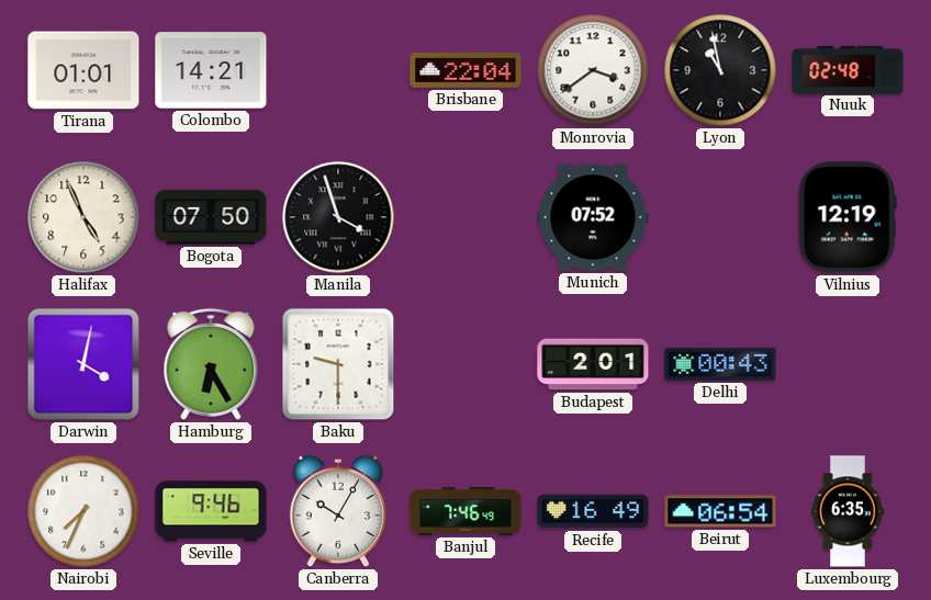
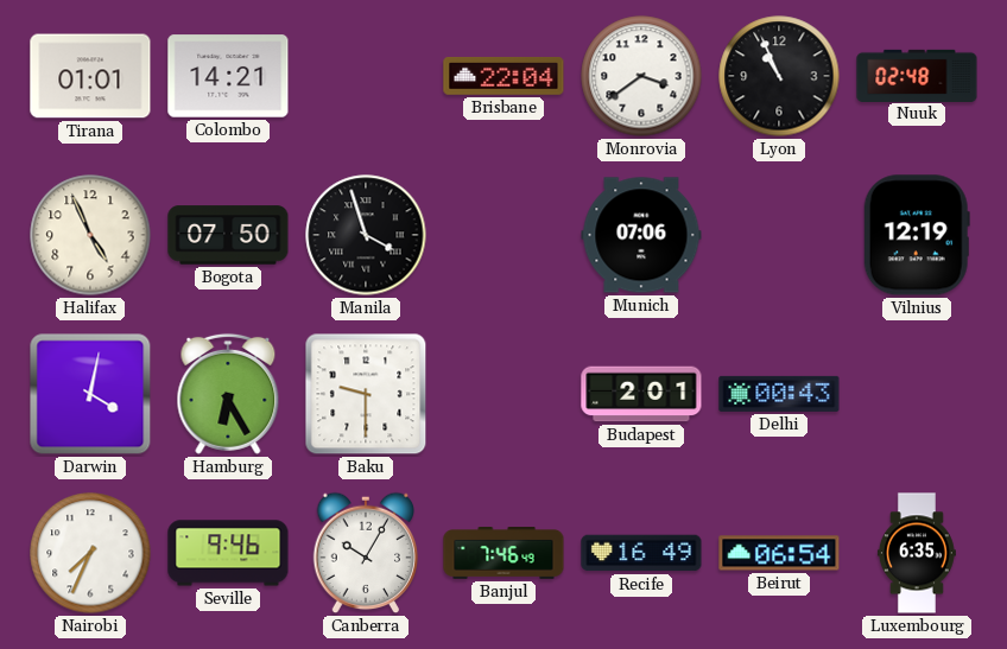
Lyon: 10:58 -> 10:56
Munich: 07:52 -> 07:06
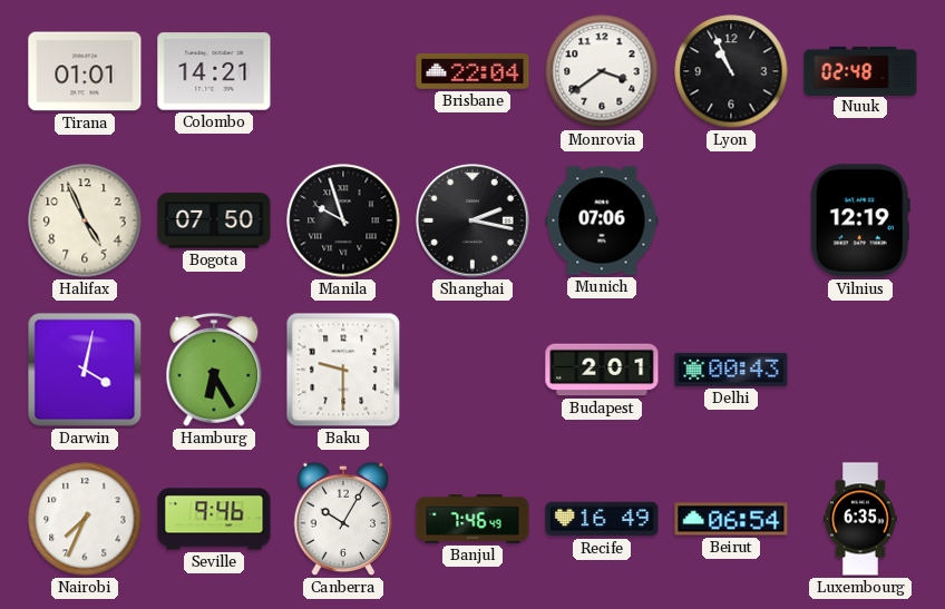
Manila: 3:57 -> 9:57
Shanghai: none -> 2:17
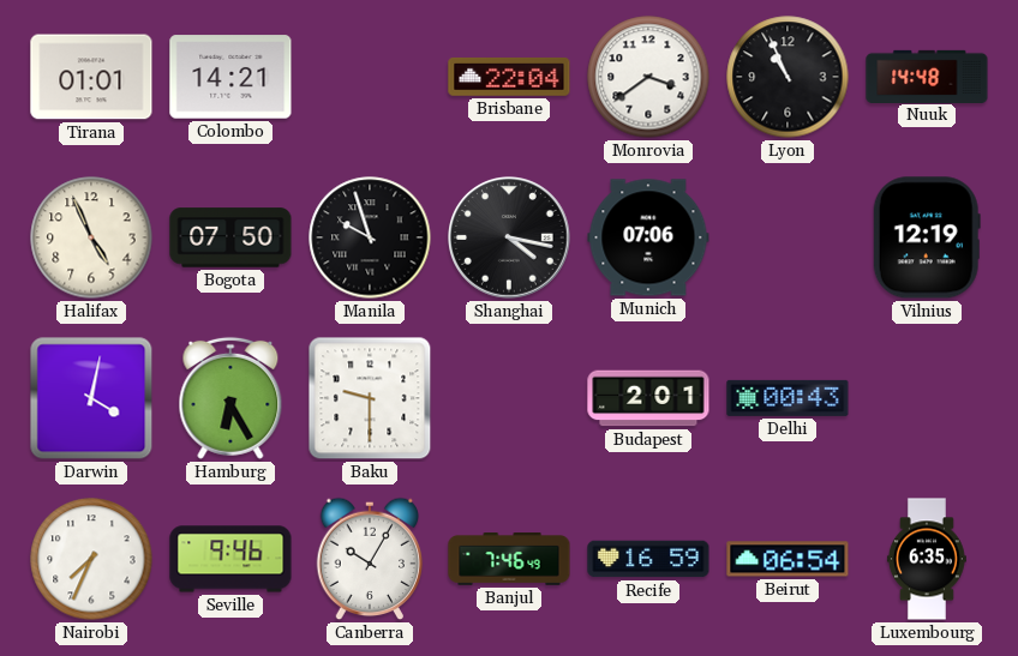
Nuuk: 02:48 -> 14:48
Shanghai: 2:17 -> 4:17
Recife: 16:49 -> 16:59
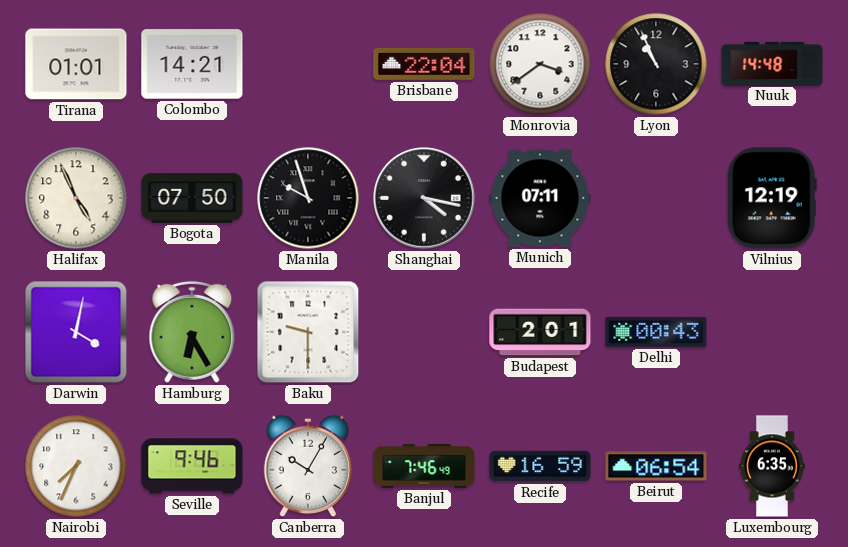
Munich: 07:06 -> 07:11
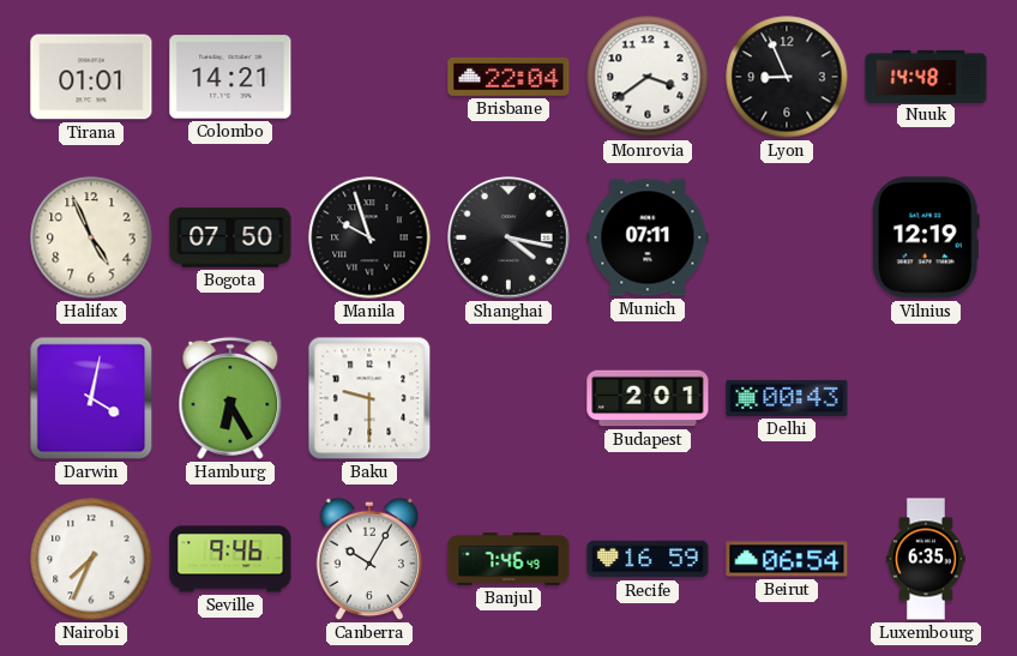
Lyon: 10:56 -> 8:56
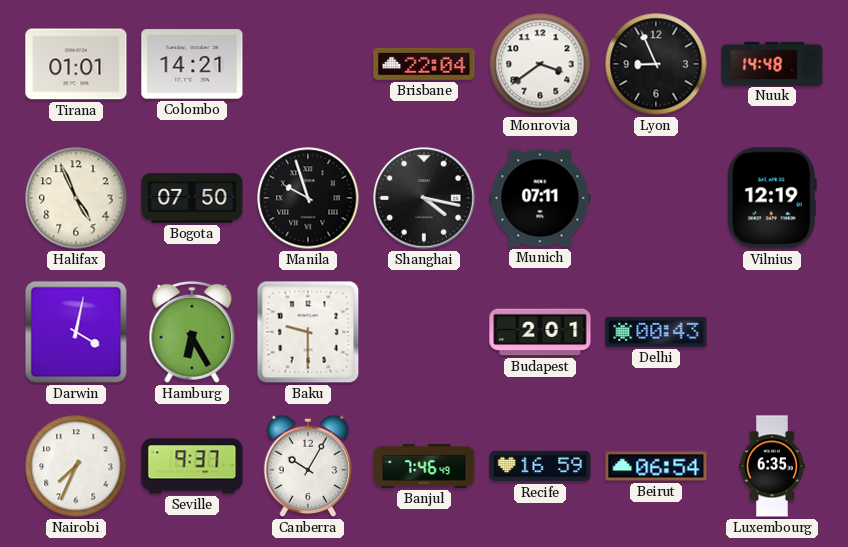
Seville: 9:46 -> 9:37
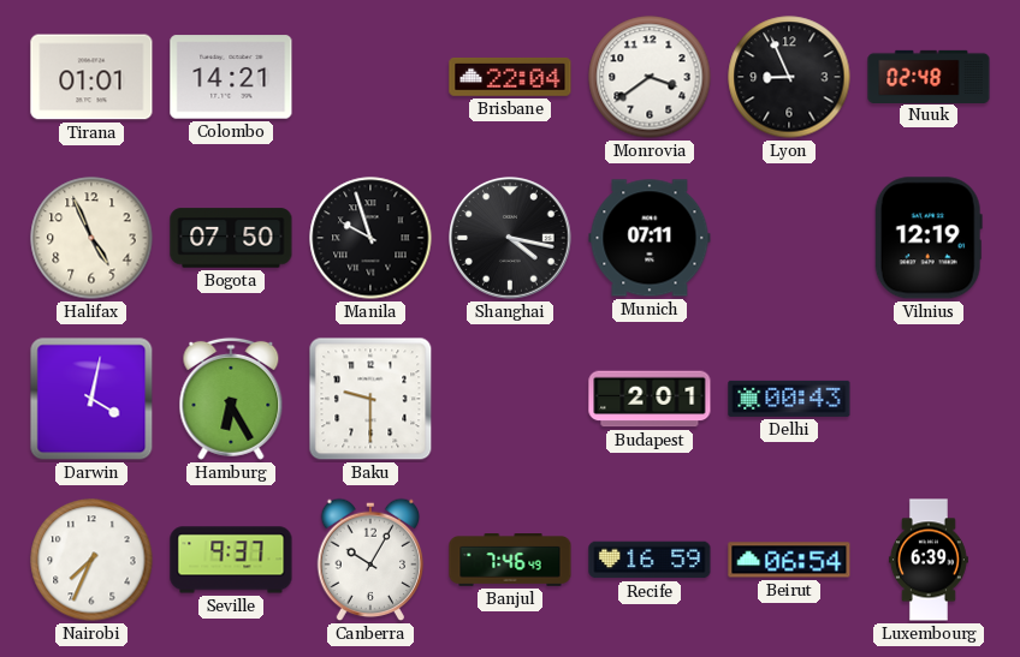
Nuuk: 14:48 -> 02:48
Luxembourg: 6:35 -> 6:39
